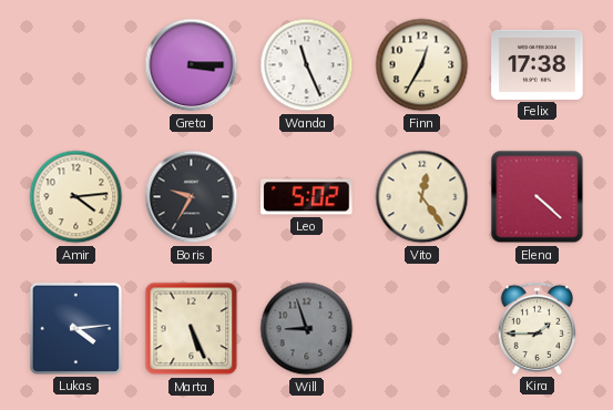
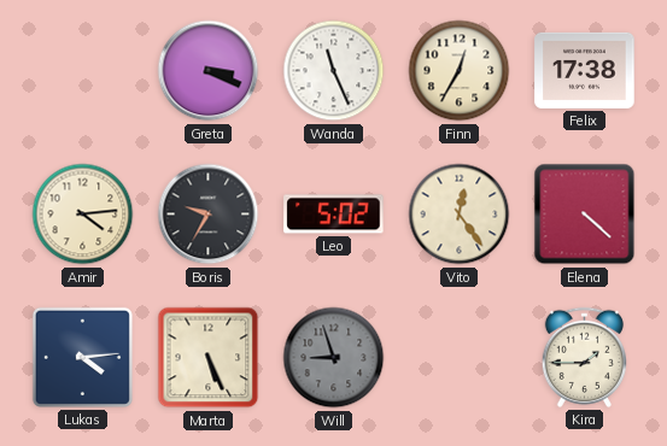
Greta: 3:15 -> 3:19
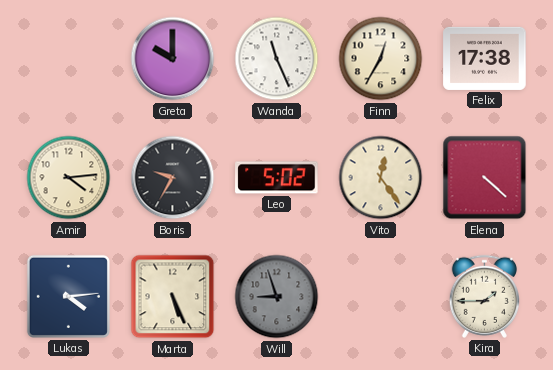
Greta: 3:19 -> 10:00
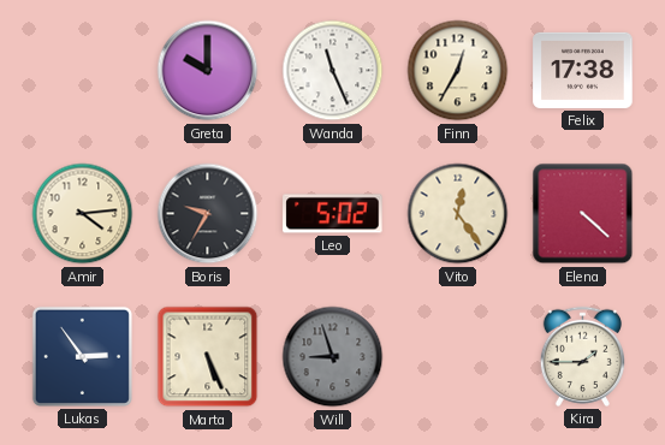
Lukas: 4:14 -> 2:54
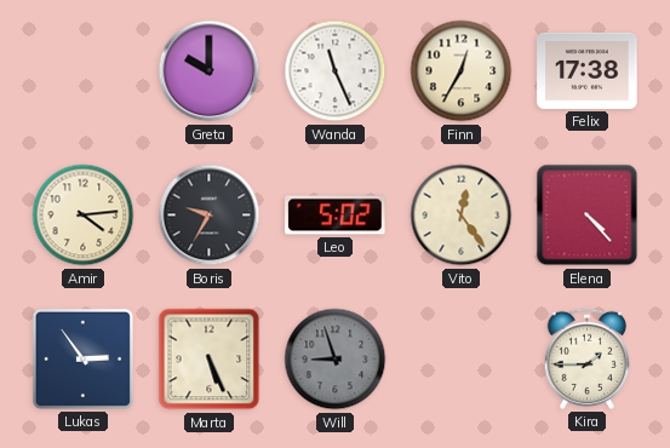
Elena: 4:22 -> 4:23
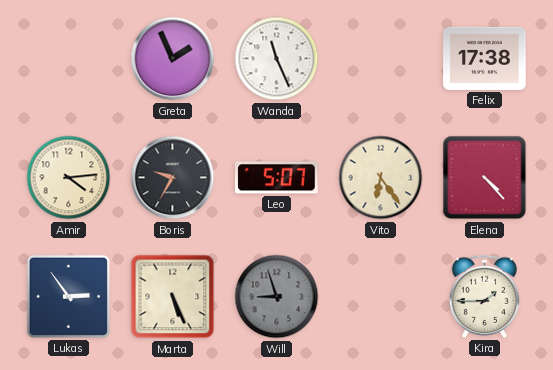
Greta: 10:00 -> 1:56
Finn: 12:35 -> none
Leo: 5:02 -> 5:07
Vito: 12:24 -> 6:24
